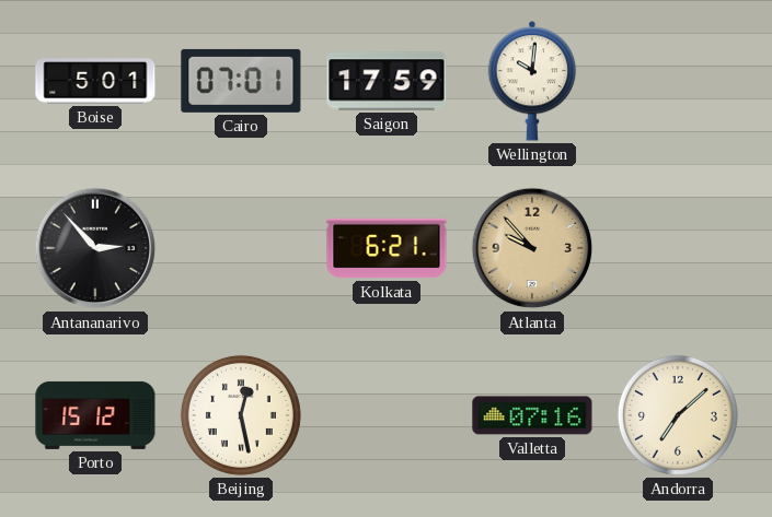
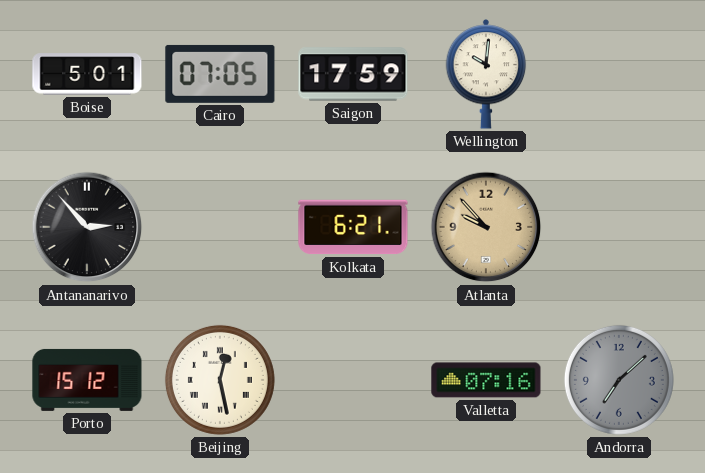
Cairo: 07:01 -> 07:05
Andorra dial: cream -> grey
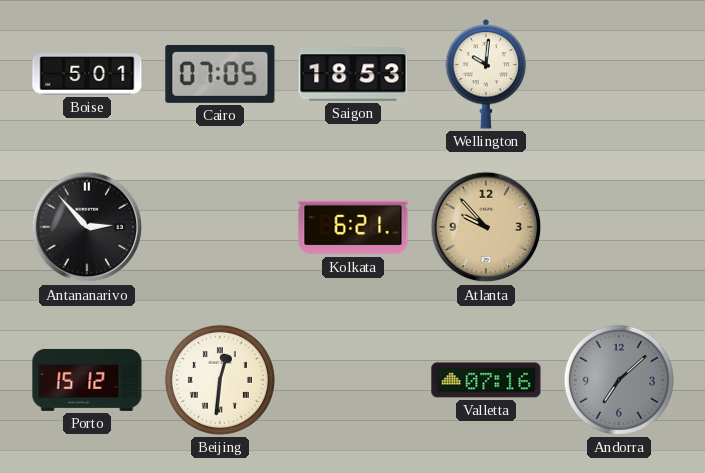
Saigon: 17:59 -> 18:53
Beijing: 12:28 -> 12:31
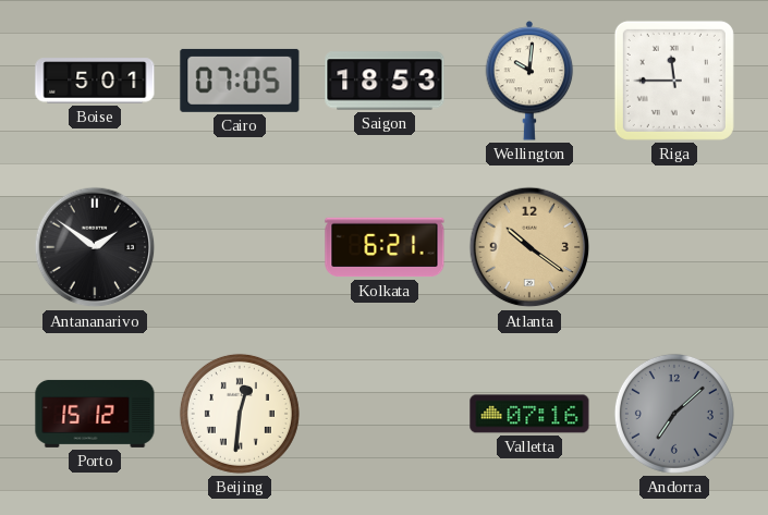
Riga: none -> 11:45
Antananarivo: 2:53 -> 1:51
Atlanta: 9:53 -> 10:21
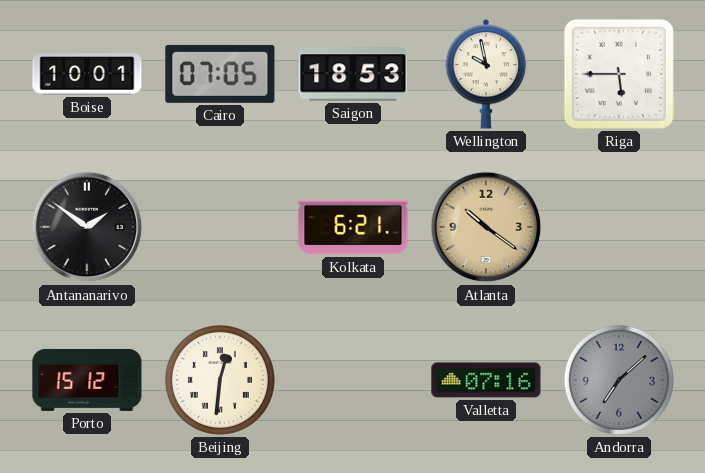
Boise: 5:01 -> 10:01
Wellington: 10:01 -> 9:58
Riga: 11:45 -> 5:45
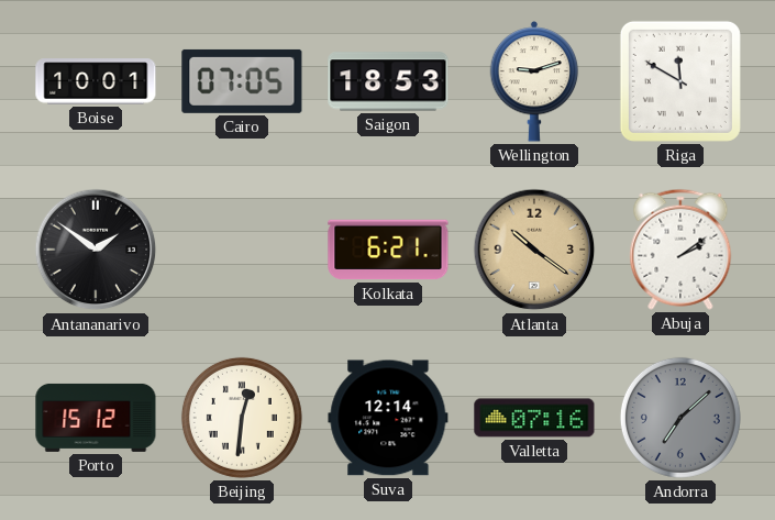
Wellington: 9:58 -> 9:12
Riga: 5:45 -> 11:50
Abuja: none -> 2:09
Suva: none -> 12:14
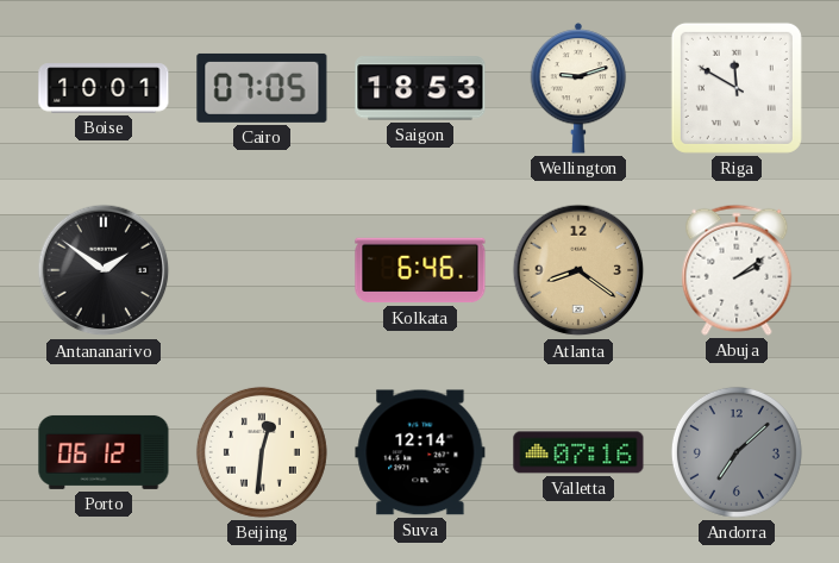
Kolkata: 6:21 -> 6:46
Atlanta: 10:21 -> 8:21
Porto: 15:12 -> 06:12
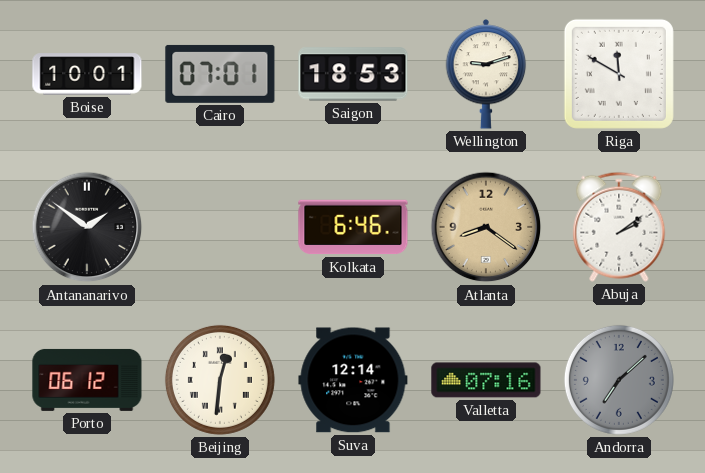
Cairo: 07:05 -> 07:01
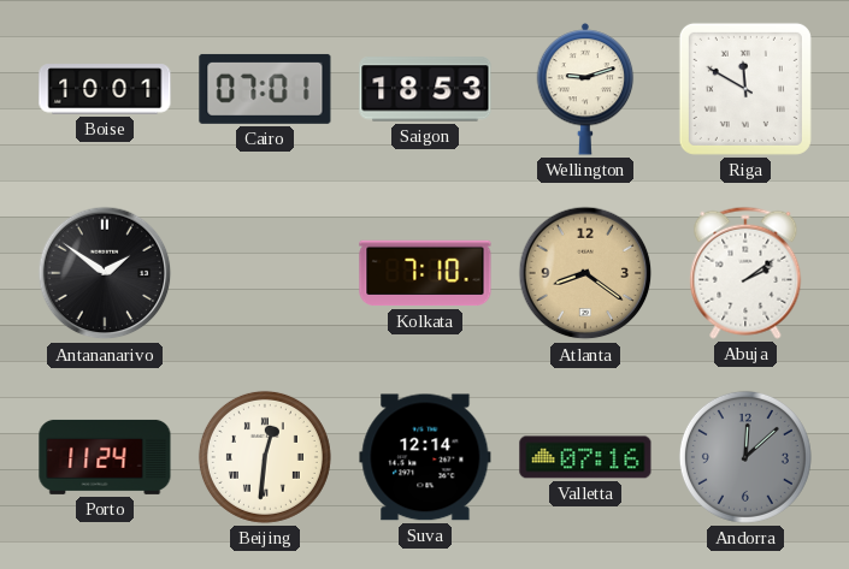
Kolkata: 6:46 -> 7:10
Porto: 06:12 -> 11:24
Andorra: 7:08 -> 12:08
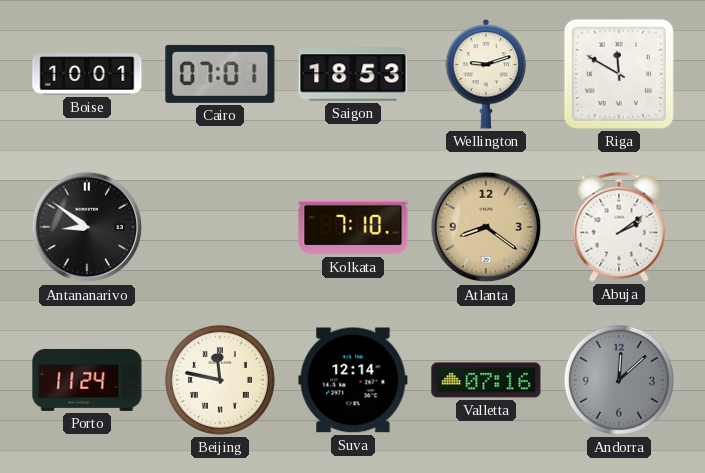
Antananarivo: 1:51 -> 8:51
Beijing: 12:31 -> 11:47
